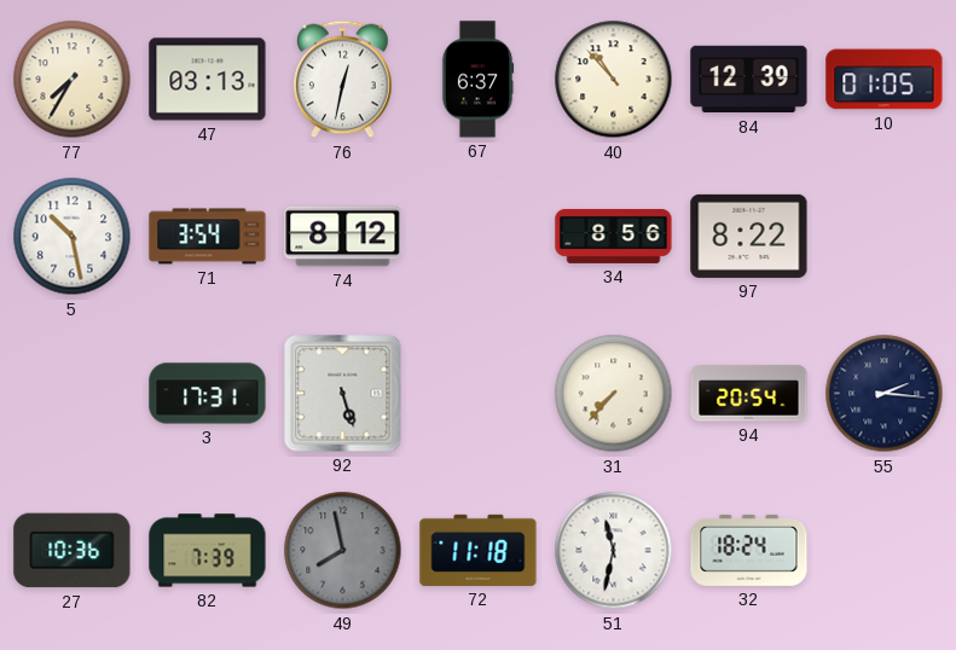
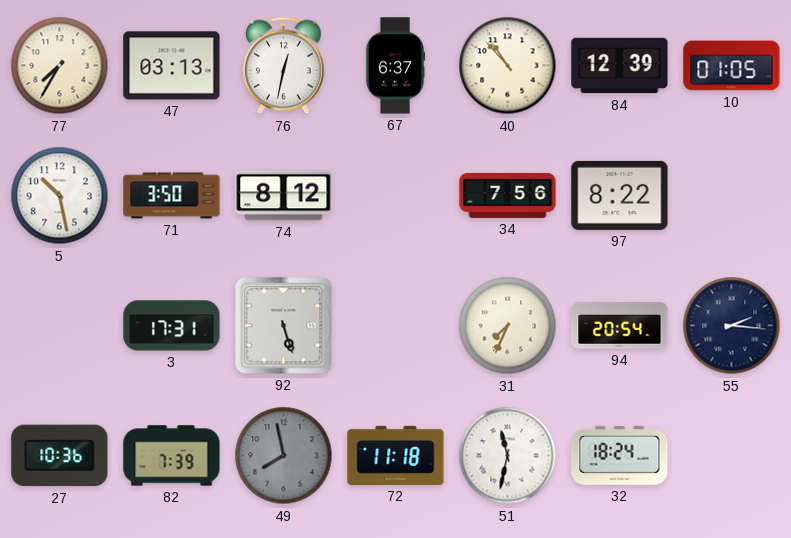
71: 3:54 -> 3:50
34: 8:56 -> 7:56
31: 7:37 -> 7:34
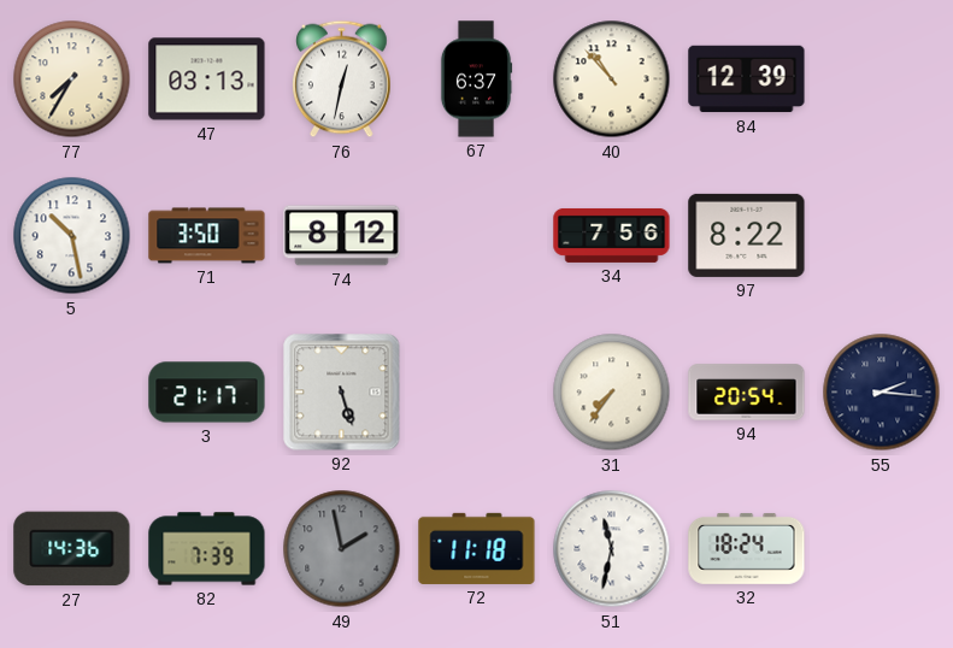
10: 01:05 -> none
3: 17:31 -> 21:17
31: 7:34 -> 7:36
27: 10:36 -> 14:36
49: 7:58 -> 1:58
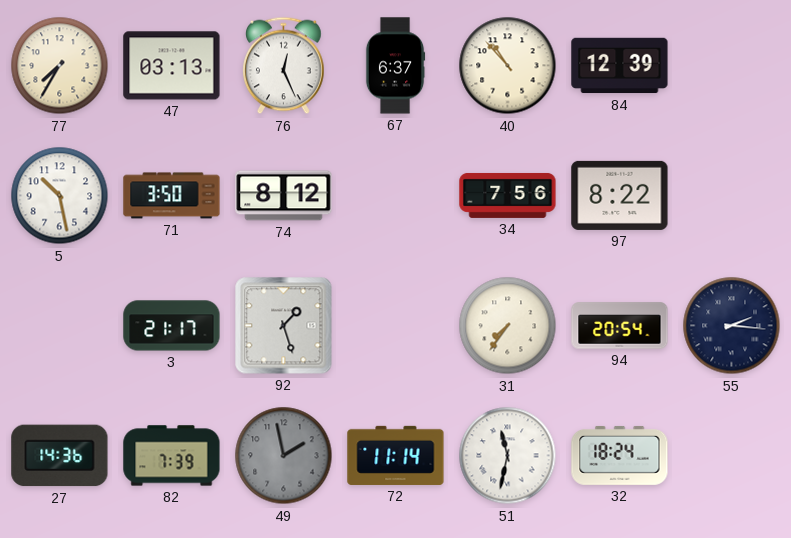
76: 12:32 -> 12:26
92: 5:27 -> 1:27
72: 11:18 -> 11:14
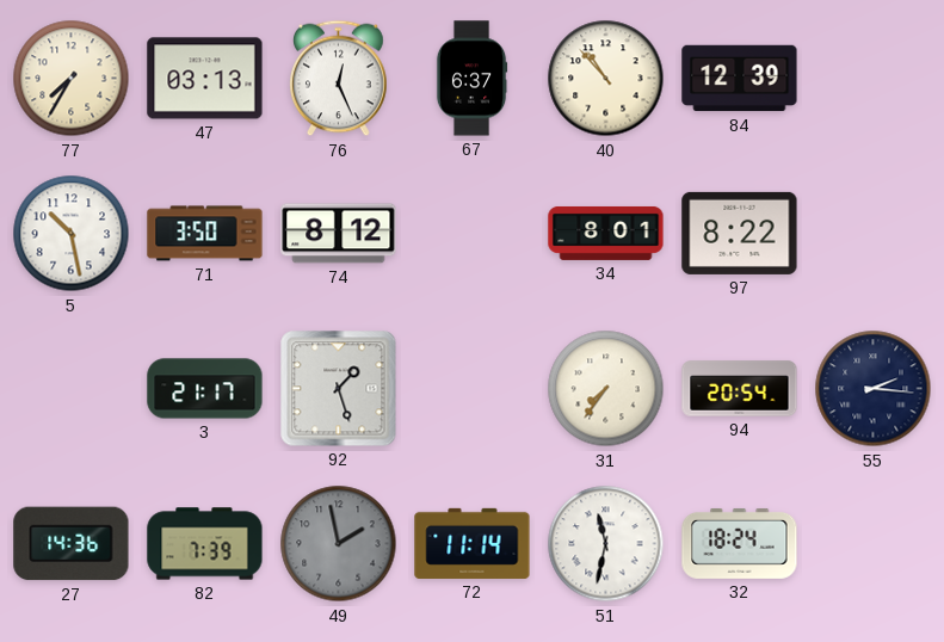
34: 7:56 -> 8:01
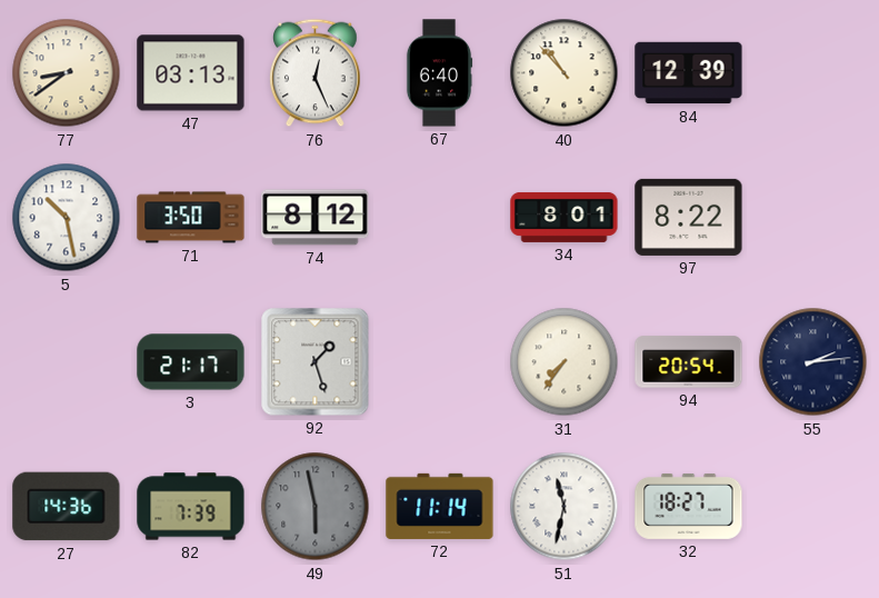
77: 7:35 -> 8:39
67: 6:37 -> 6:40
55: 2:16 -> 2:14
49: 1:58 -> 5:58
32: 18:24 -> 18:27
